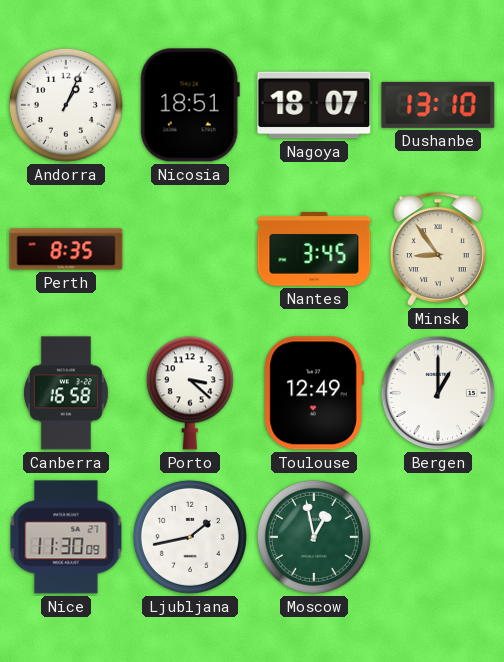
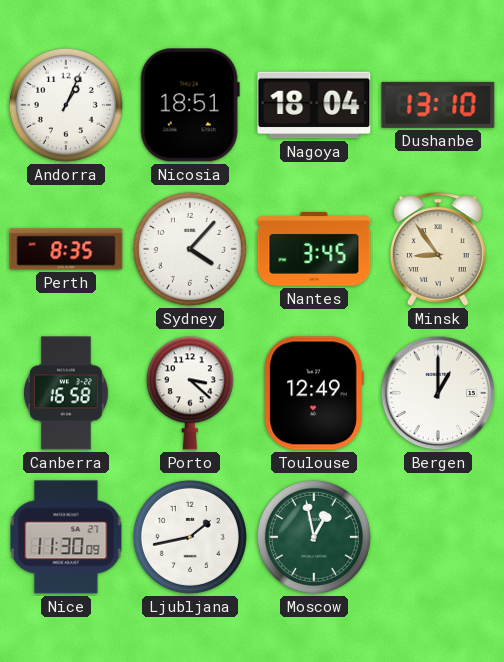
Nagoya: 18:07 -> 18:04
Sydney: none -> 4:07
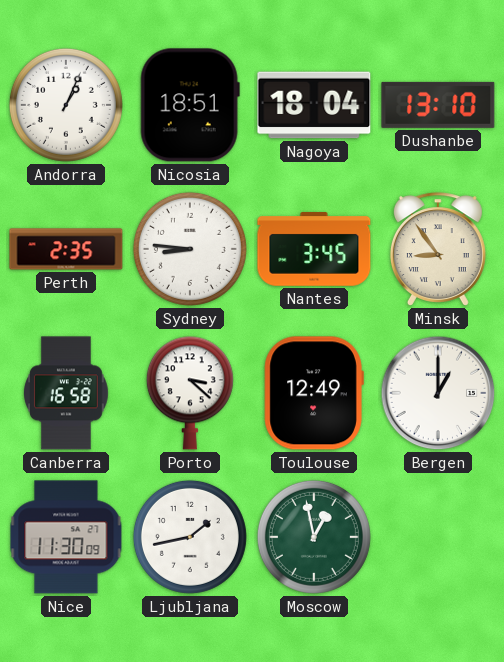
Perth: 8:35 -> 2:35
Sydney: 4:07 -> 8:46
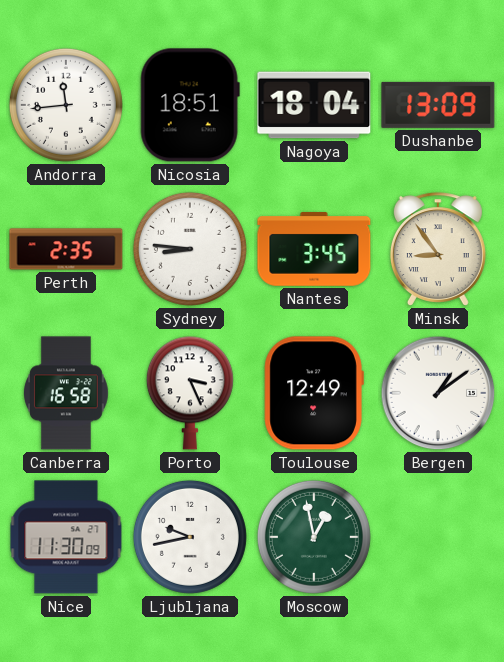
Andorra: 1:04 -> 11:44
Dushanbe: 13:10 -> 13:09
Porto: 3:22 -> 3:26
Bergen: 1:00 -> 1:09
Ljubljana: 1:43 -> 9:43
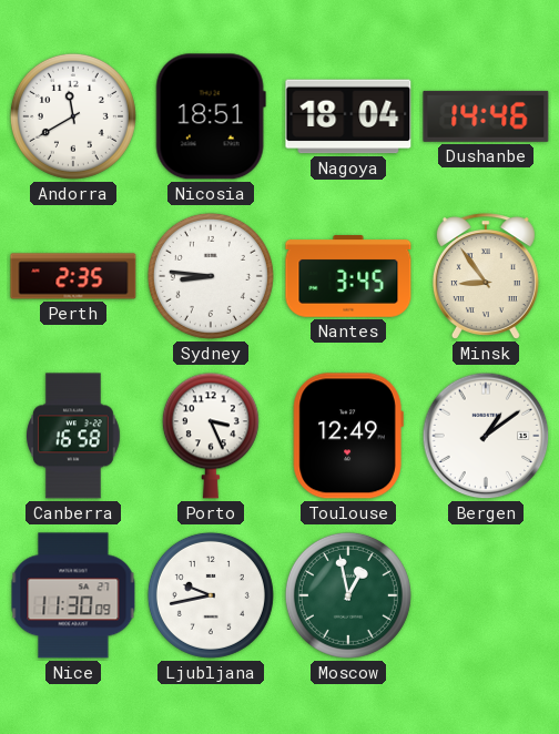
Andorra: 11:44 -> 11:40
Dushanbe: 13:09 -> 14:46
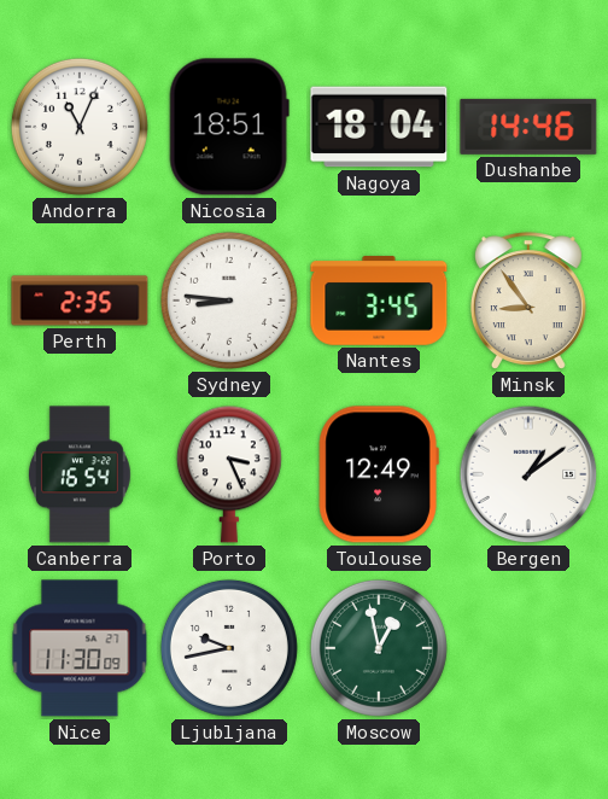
Andorra: 11:40 -> 11:04
Canberra: 16:58 -> 16:54
